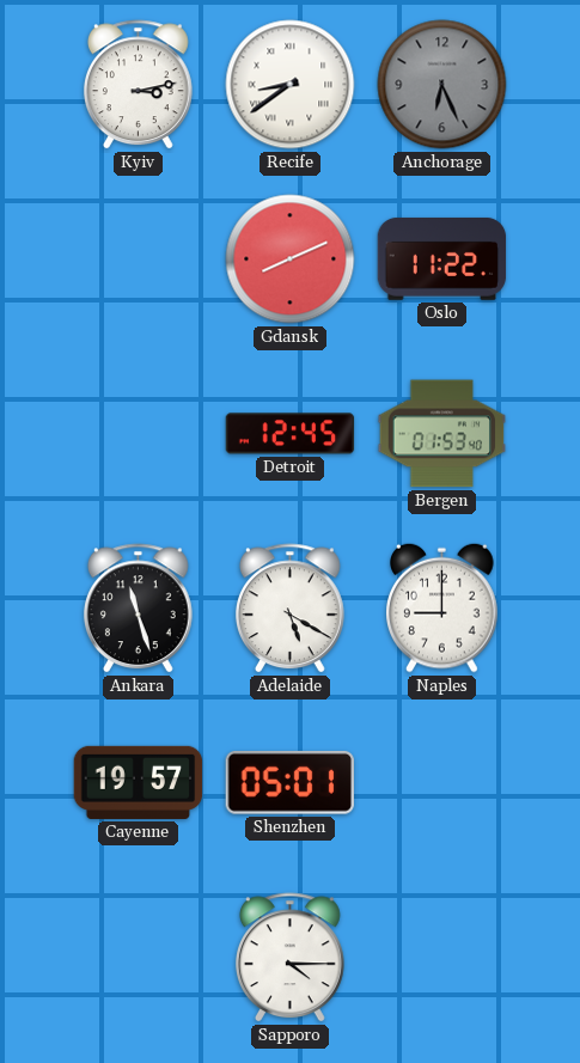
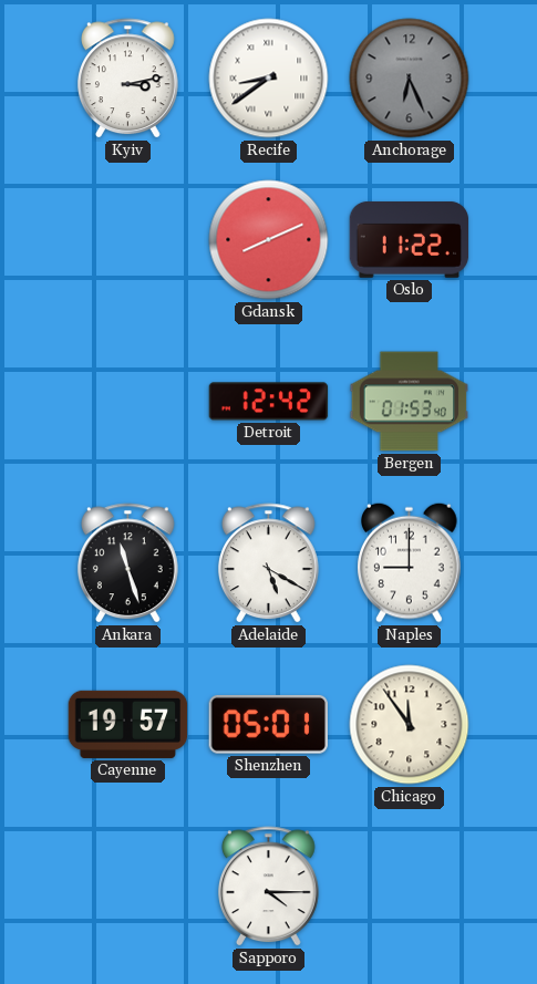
Detroit: 12:45 -> 12:42
Chicago: none -> 11:54
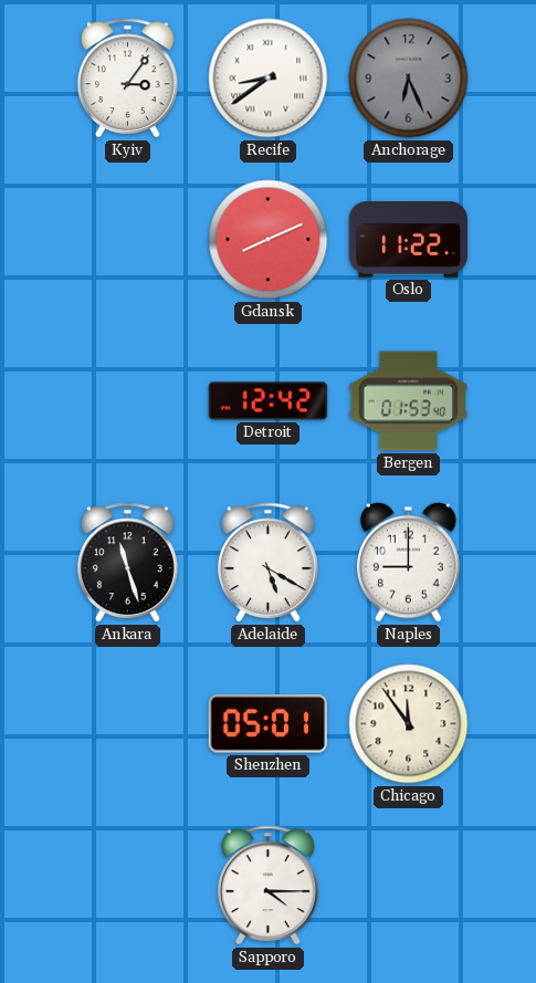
Kyiv: 3:13 -> 3:06
Cayenne: 19:57 -> none
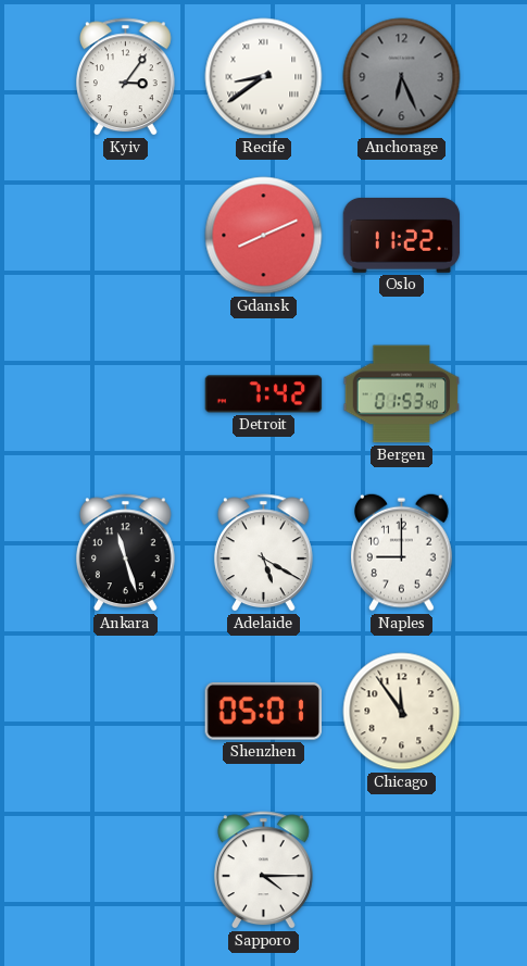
Detroit: 12:42 -> 7:42
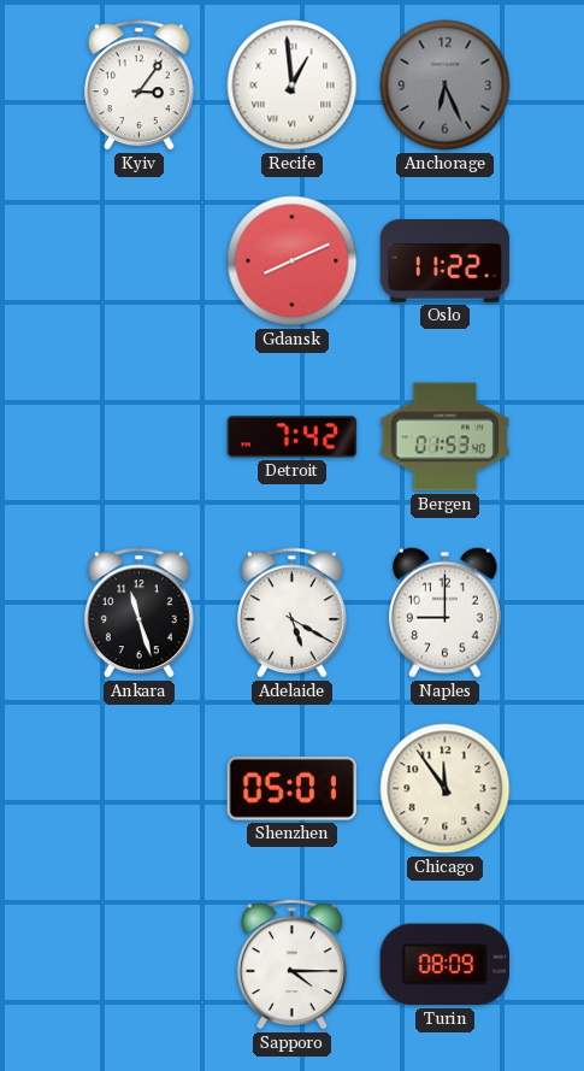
Recife: 8:39 -> 12:59
Turin: none -> 08:09
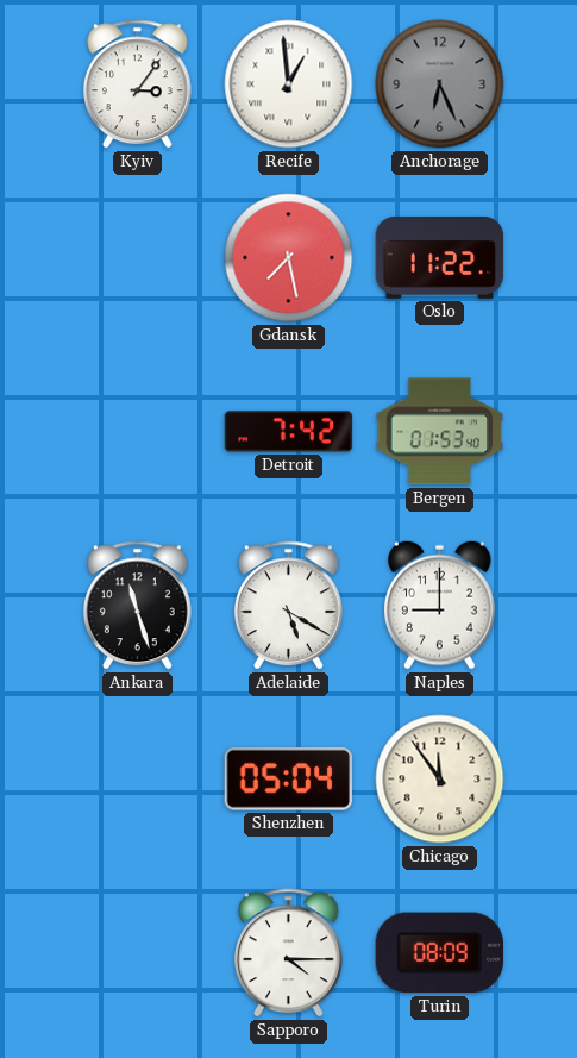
Gdansk: 8:11 -> 7:28
Shenzhen: 05:01 -> 05:04
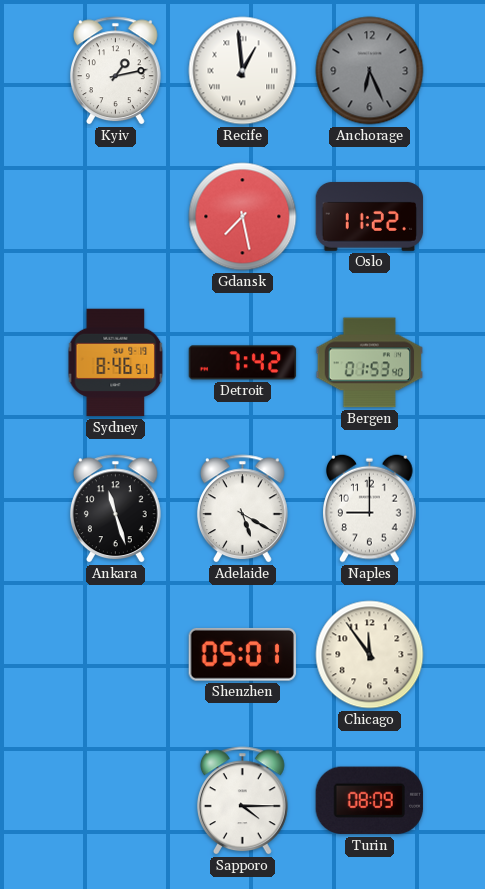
Kyiv: 3:06 -> 1:13
Sydney: none -> 8:46
Shenzhen: 05:04 -> 05:01
